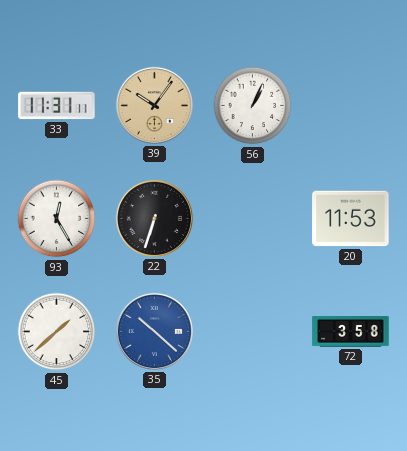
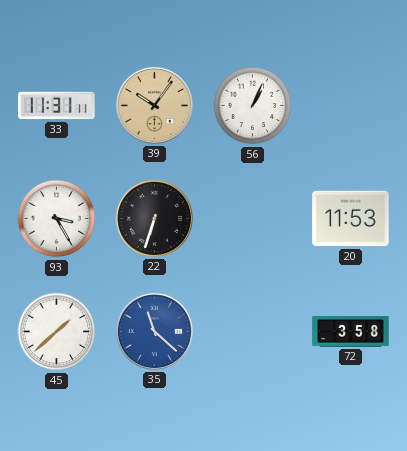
93: 12:25 -> 3:25
35: 10:22 -> 11:22
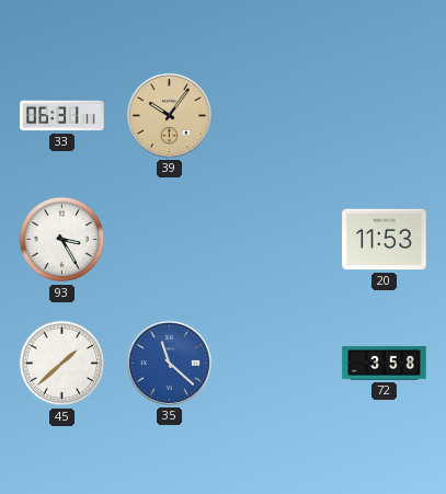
33: 11:31 -> 06:31
56: 1:04 -> none
22: 6:33 -> none
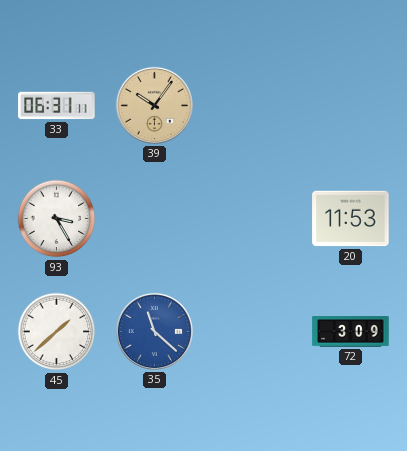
72: 3:58 -> 3:09
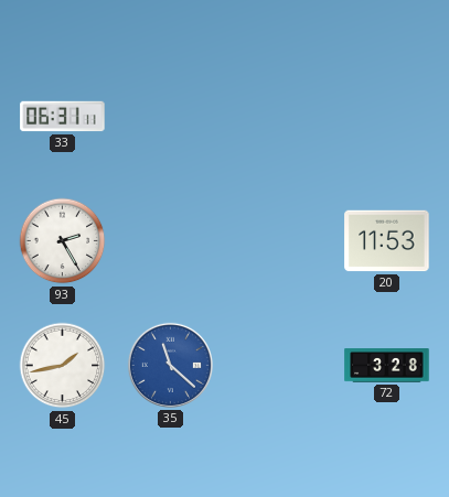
39: 10:06 -> none
93: 3:25 -> 2:25
45: 1:38 -> 1:43
72: 3:09 -> 3:28
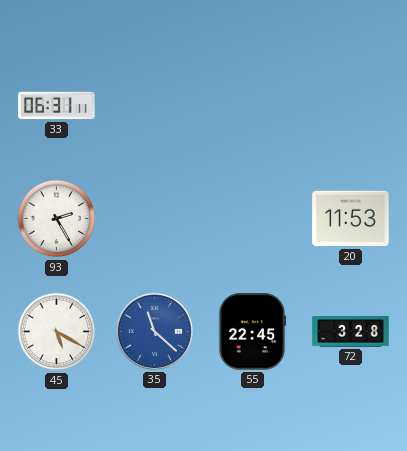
45: 1:43 -> 5:20
55: none -> 22:45
